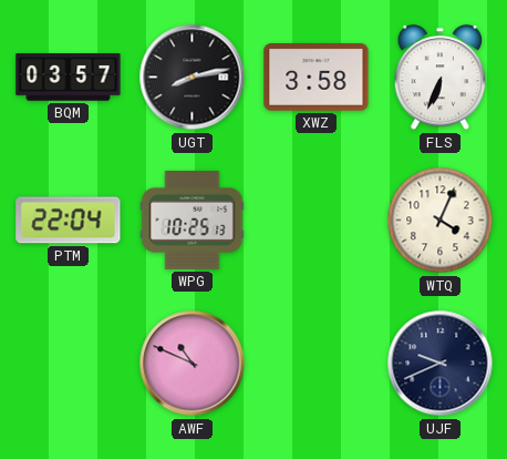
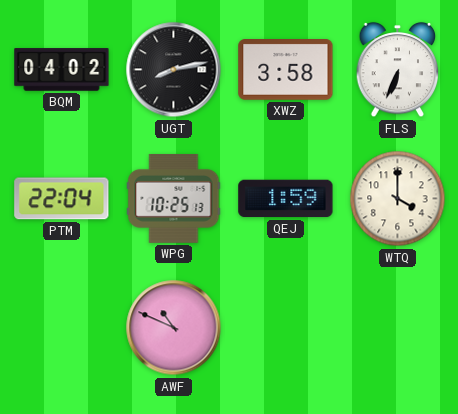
BQM: 03:57 -> 04:02
QEJ: none -> 1:59
WTQ: 4:04 -> 4:00
UJF: 9:41 -> none
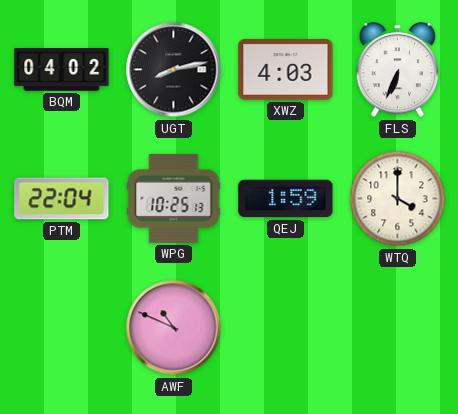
XWZ: 3:58 -> 4:03
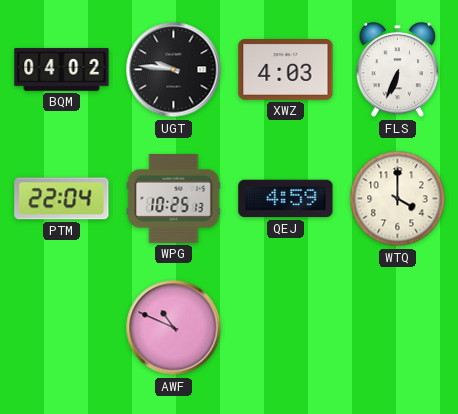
UGT: 8:13 -> 9:46
QEJ: 1:59 -> 4:59
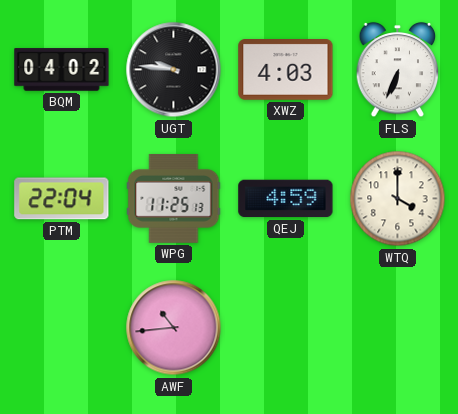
WPG: 10:25 -> 11:25
AWF: 10:49 -> 10:44
